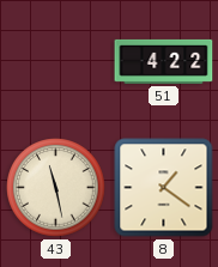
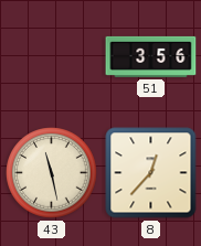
51: 4:22 -> 3:56
8: 1:21 -> 12:37
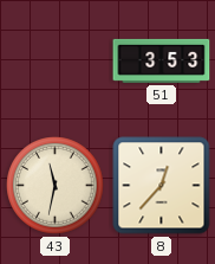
51: 3:56 -> 3:53
43: 11:28 -> 11:32
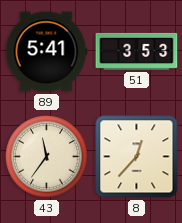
89: none -> 5:41
43: 11:32 -> 11:36
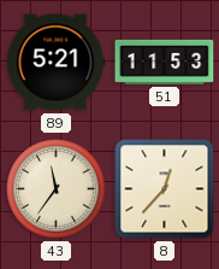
89: 5:41 -> 5:21
51: 3:53 -> 11:53
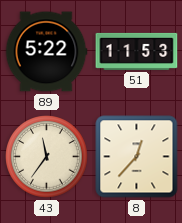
89: 5:21 -> 5:22
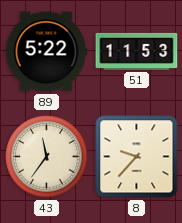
8: 12:37 -> 9:37
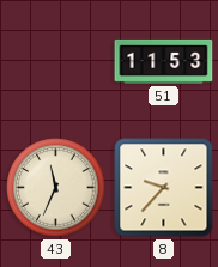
89: 5:22 -> none
43: 11:36 -> 11:34
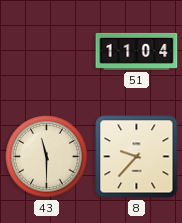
51: 11:53 -> 11:04
43: 11:34 -> 11:30
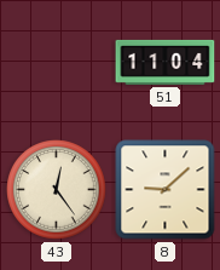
43: 11:30 -> 12:24
8: 9:37 -> 9:08
